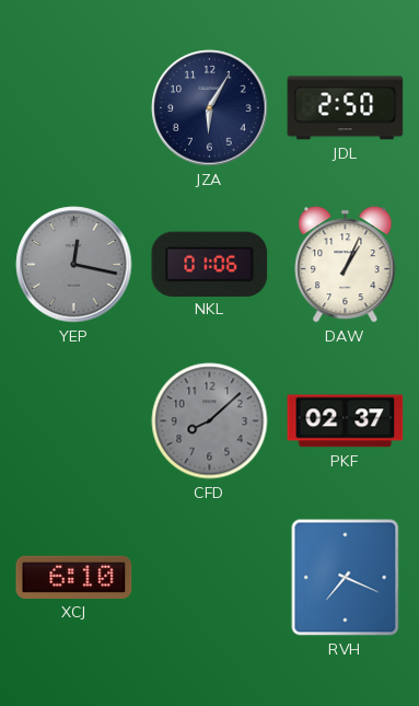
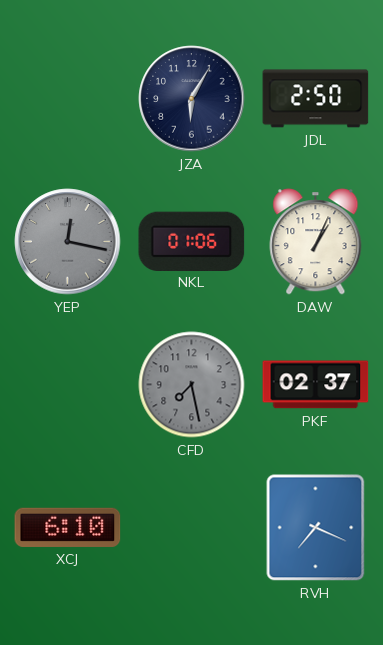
CFD: 8:08 -> 7:28
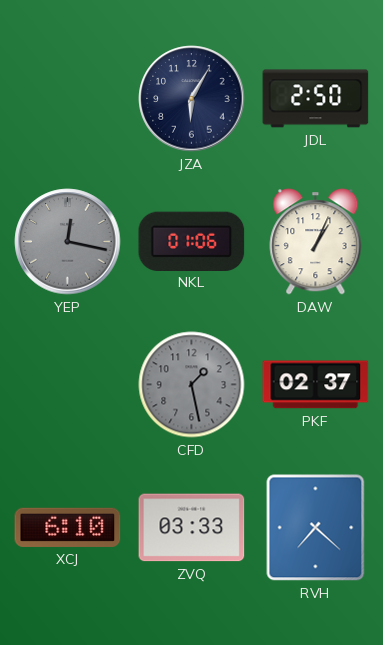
CFD: 7:28 -> 1:28
ZVQ: none -> 03:33
RVH: 7:19 -> 7:22
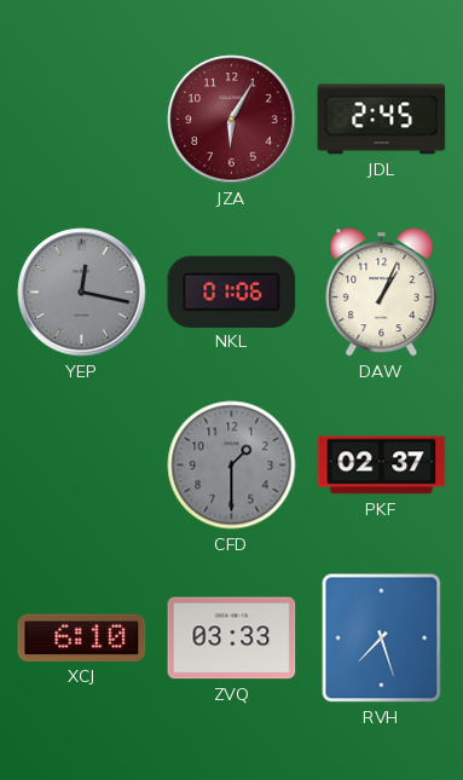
JZA dial: navy -> burgundy
JDL: 2:50 -> 2:45
CFD: 1:28 -> 1:30
RVH: 7:22 -> 7:27
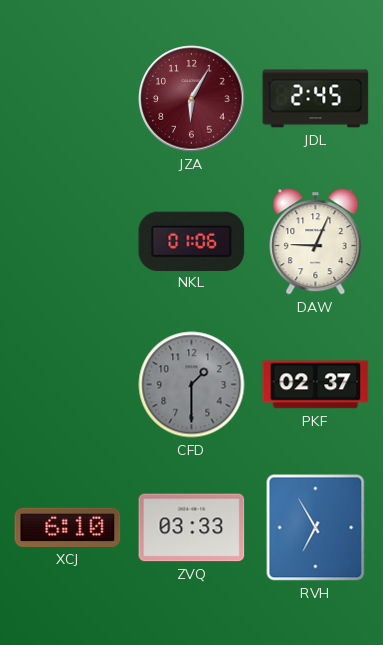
YEP: 12:17 -> none
DAW: 1:04 -> 9:04
RVH: 7:27 -> 6:55
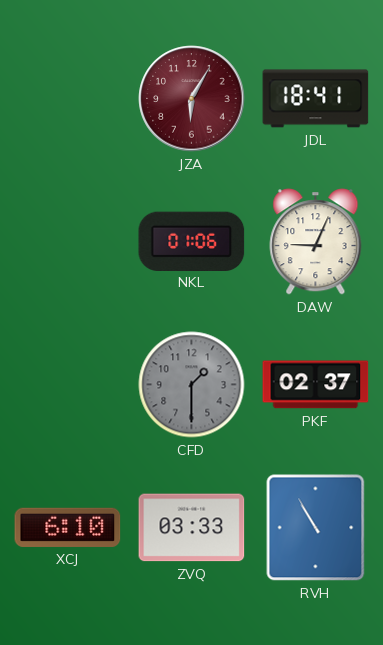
JDL: 2:45 -> 18:41
RVH: 6:55 -> 10:55
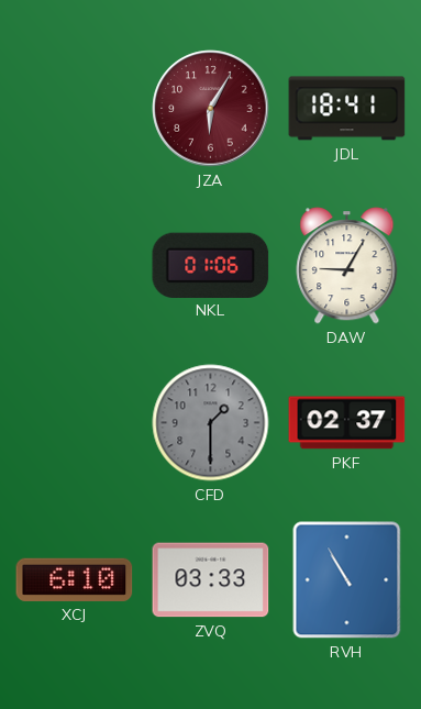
DAW: 9:04 -> 9:05
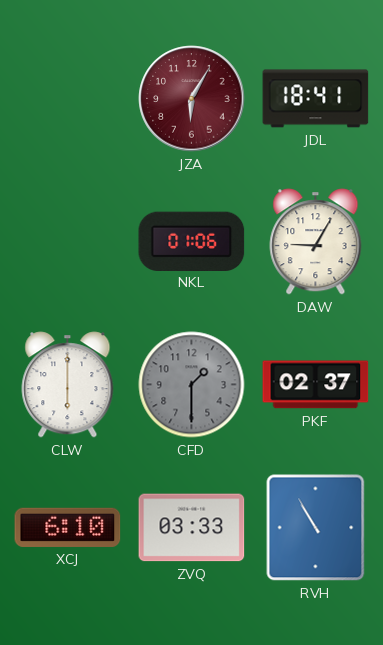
CLW: none -> 6:00
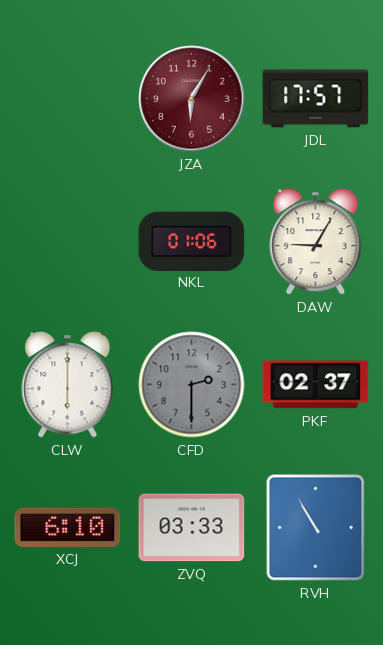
JDL: 18:41 -> 17:57
CFD: 1:30 -> 2:30
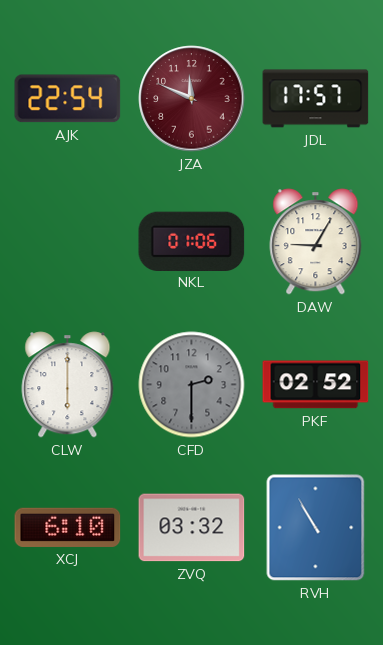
AJK: none -> 22:54
JZA: 6:05 -> 11:49
PKF: 02:37 -> 02:52
ZVQ: 03:33 -> 03:32
